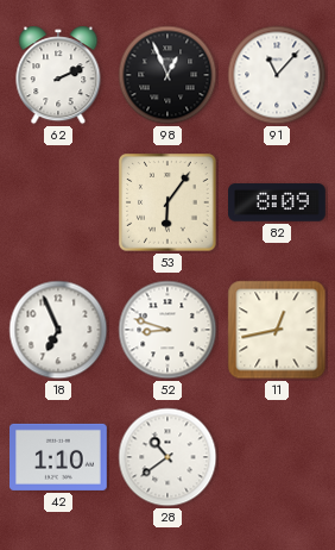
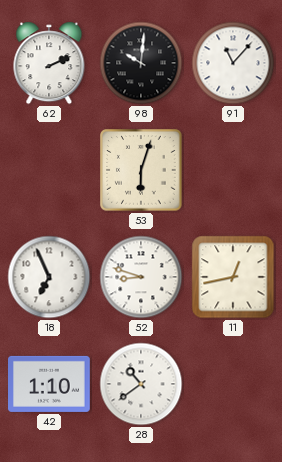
98: 12:56 -> 10:01
53: 6:06 -> 6:03
82: 8:09 -> none
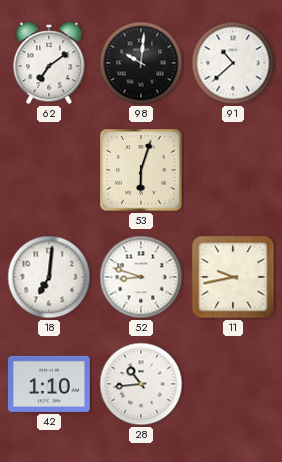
62: 2:11 -> 7:09
91: 11:07 -> 10:38
18: 6:56 -> 7:01
11: 12:43 -> 9:43
28: 10:39 -> 10:44
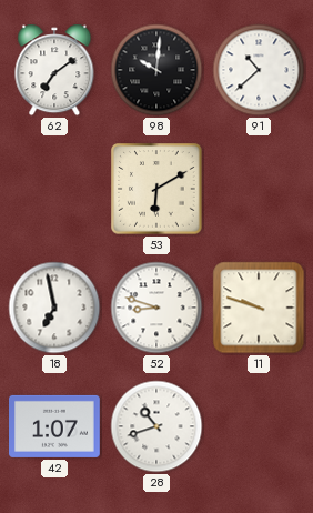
53: 6:03 -> 6:10
18: 7:01 -> 6:58
11: 9:43 -> 9:48
42: 1:10 -> 1:07
28: 10:44 -> 10:42
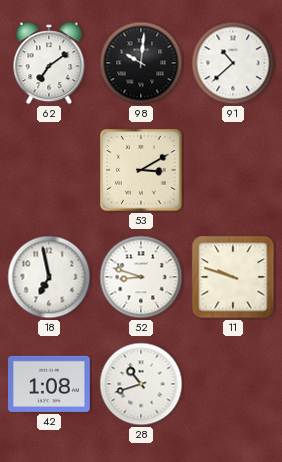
53: 6:10 -> 3:10
42: 1:07 -> 1:08
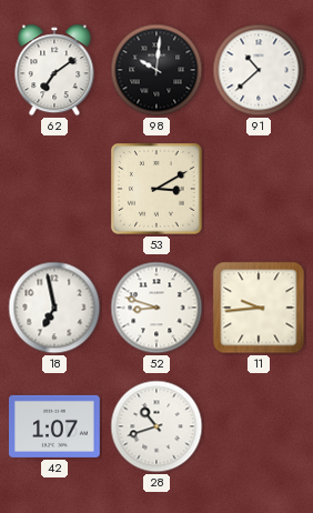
11: 9:48 -> 9:44
42: 1:08 -> 1:07
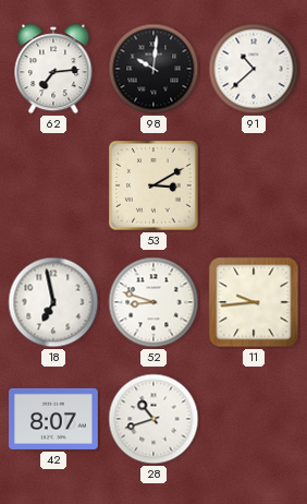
62: 7:09 -> 7:14
42: 1:07 -> 8:07
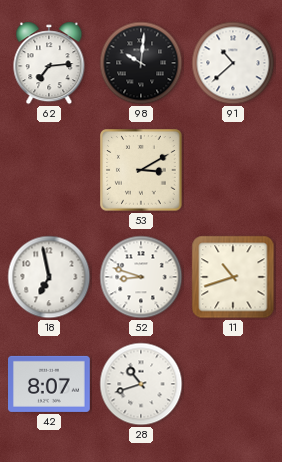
11: 9:44 -> 10:42
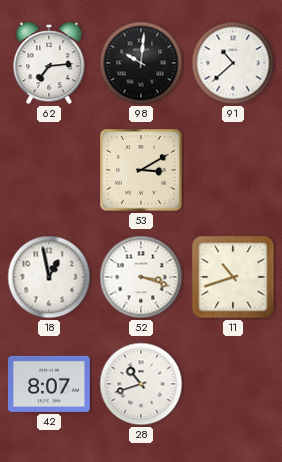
18: 6:58 -> 12:58
52: 8:48 -> 3:18
